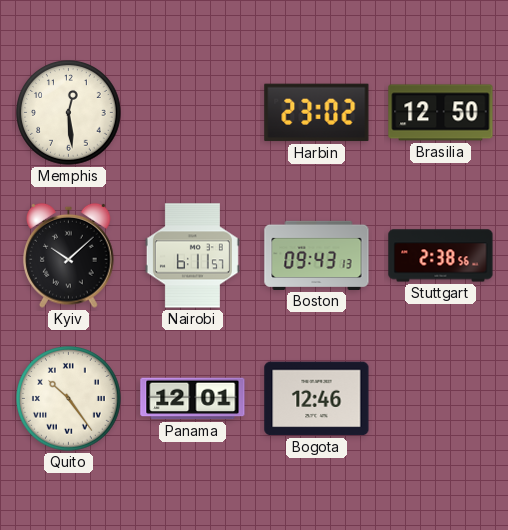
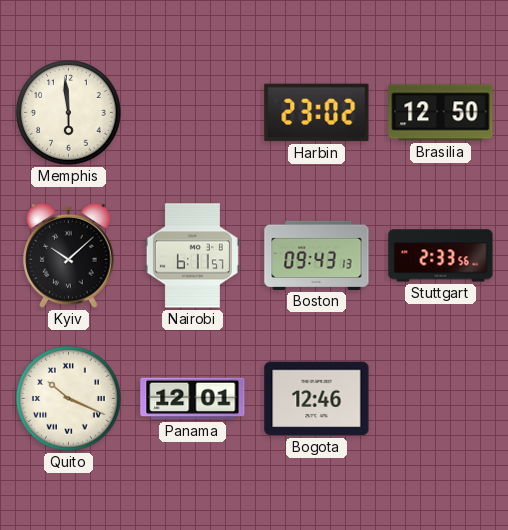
Memphis: 12:29 -> 5:59
Stuttgart: 2:38 -> 2:33
Quito: 10:24 -> 10:19
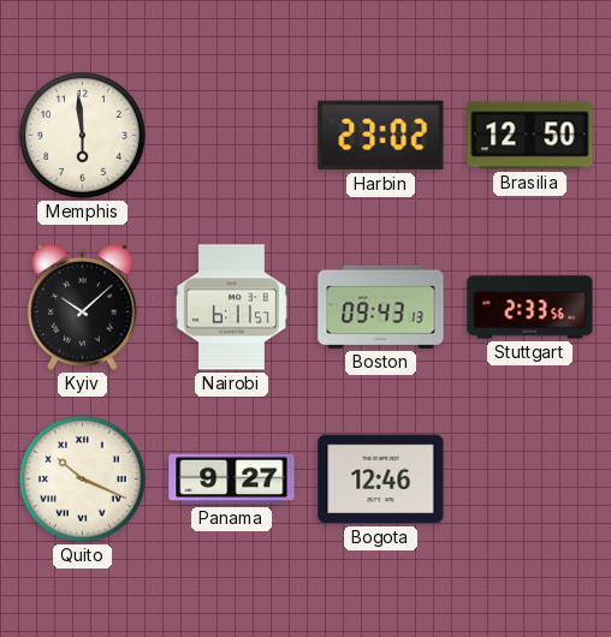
Panama: 12:01 -> 9:27
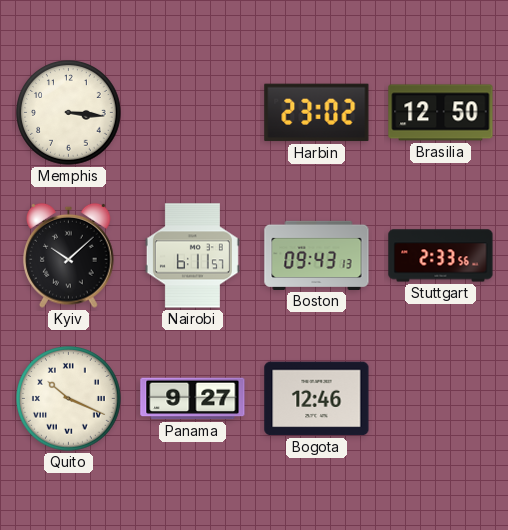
Memphis: 5:59 -> 3:16
